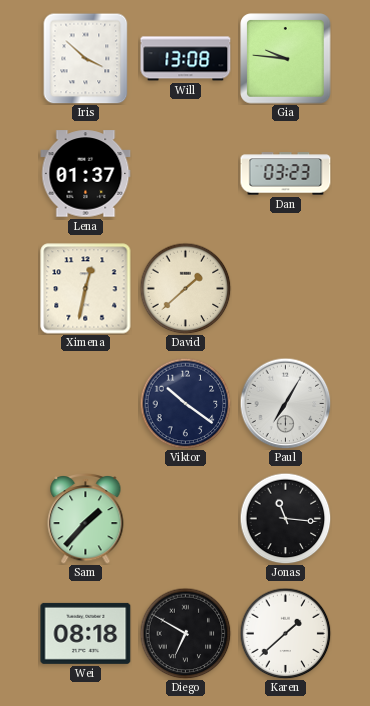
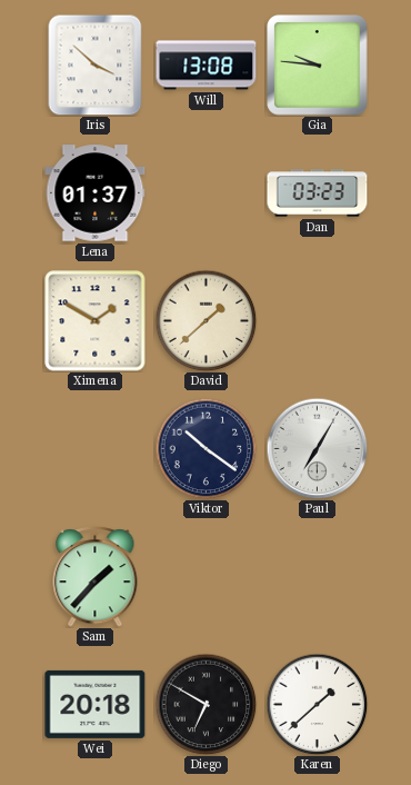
Ximena: 12:32 -> 1:50
Jonas: 11:16 -> none
Wei: 08:18 -> 20:18
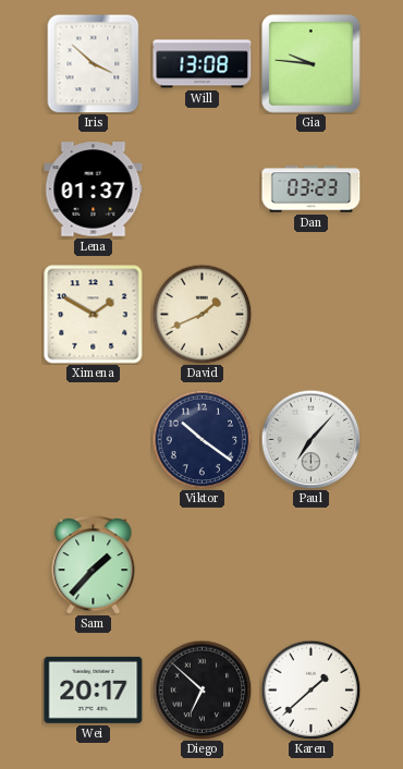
David: 1:38 -> 1:41
Paul: 7:05 -> 7:07
Wei: 20:18 -> 20:17
Diego: 6:50 -> 6:52
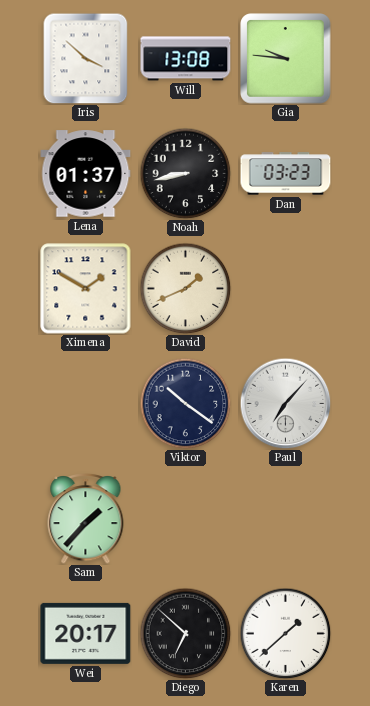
Noah: none -> 8:43
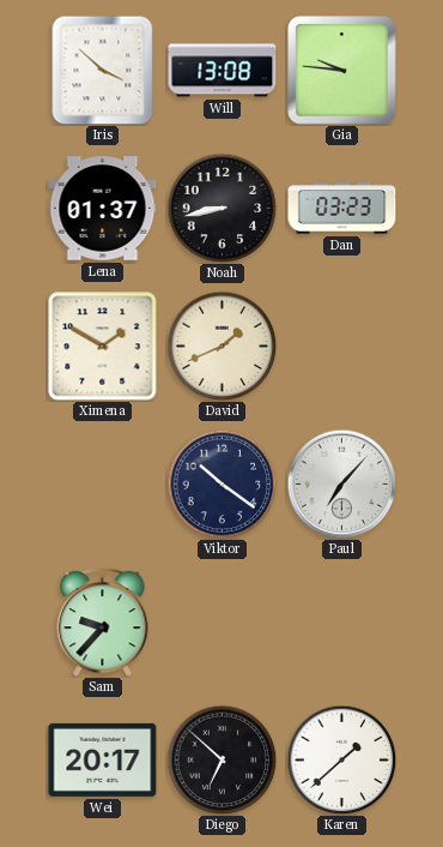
Sam: 1:37 -> 9:37
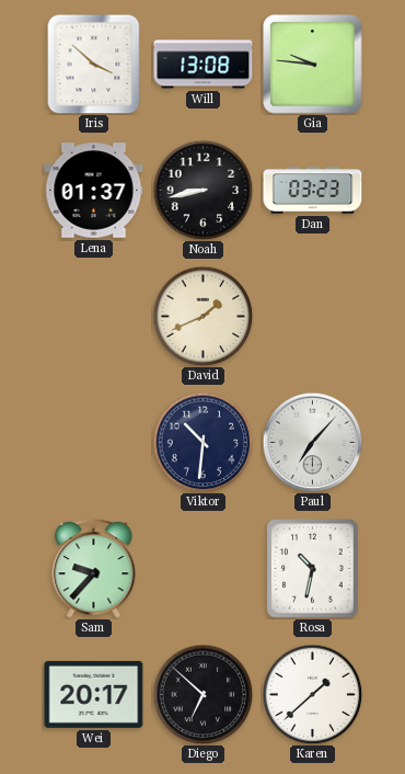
Ximena: 1:50 -> none
Viktor: 10:21 -> 10:31
Rosa: none -> 10:32
